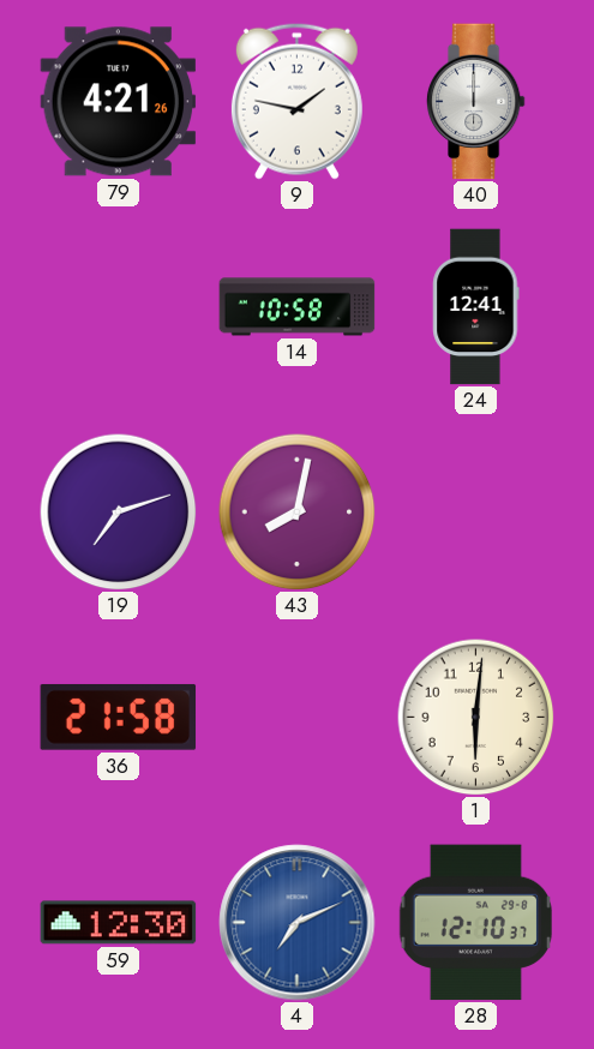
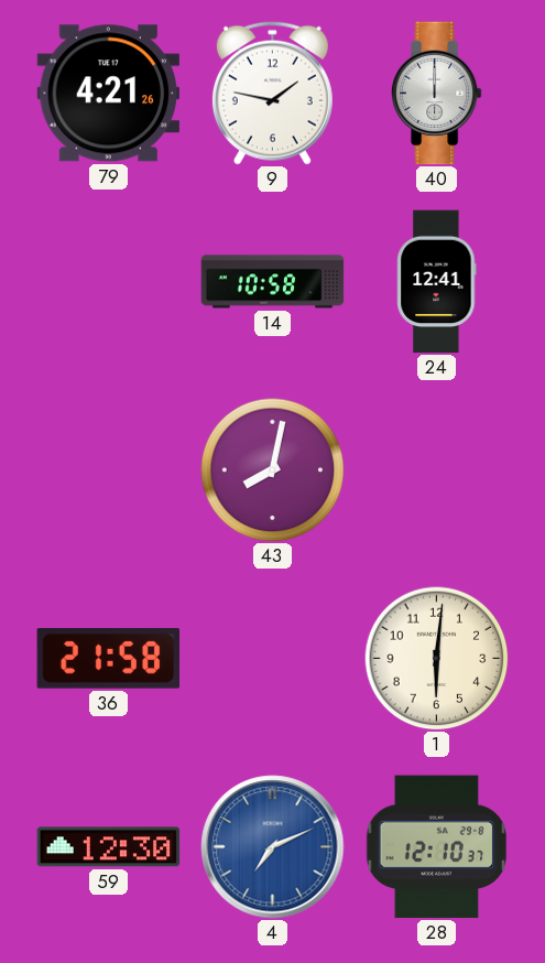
19: 7:12 -> none
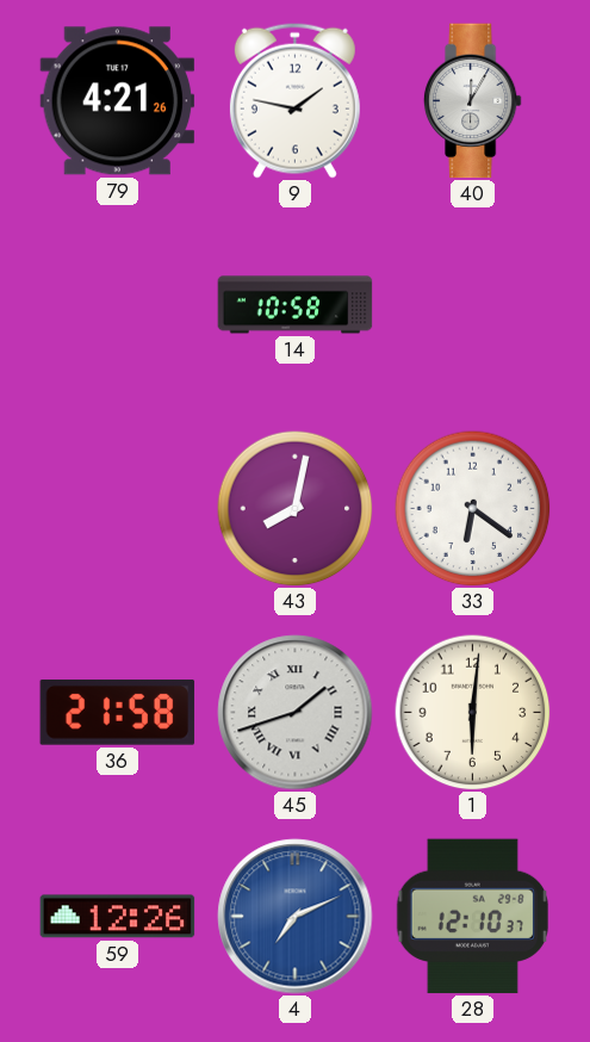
40: 12:00 -> 12:05
24: 12:41 -> none
33: none -> 6:21
45: none -> 1:42
59: 12:30 -> 12:26
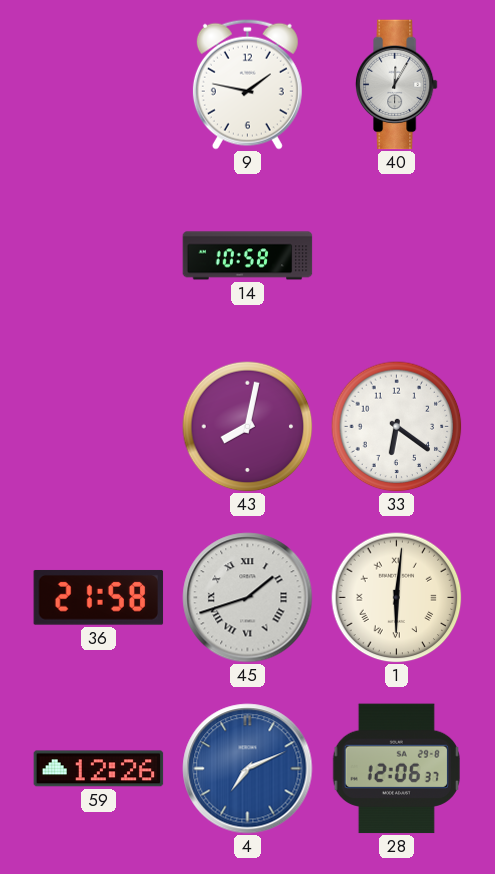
79: 4:21 -> none
1 numerals: Arabic -> Roman
28: 12:10 -> 12:06
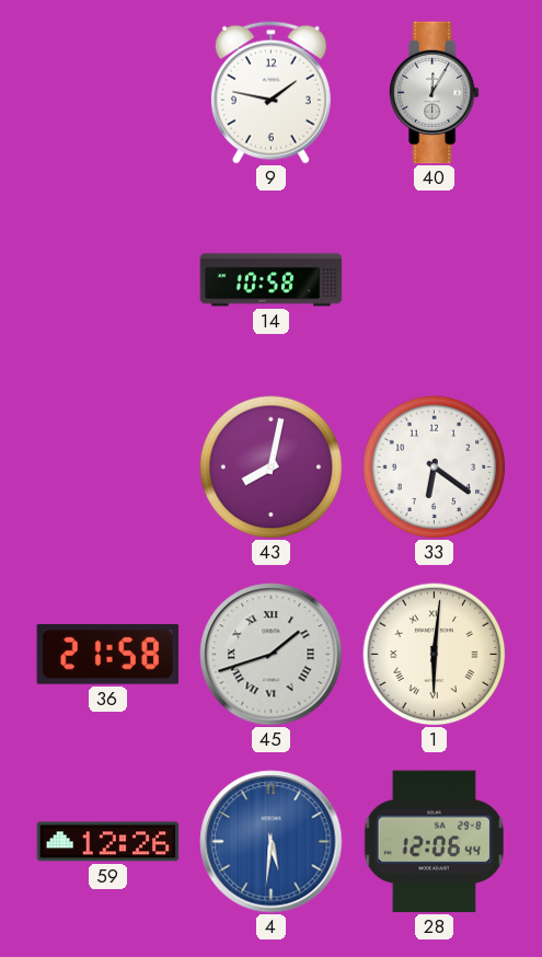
4: 7:11 -> 5:31
28: 12:06:37 -> 12:06:44
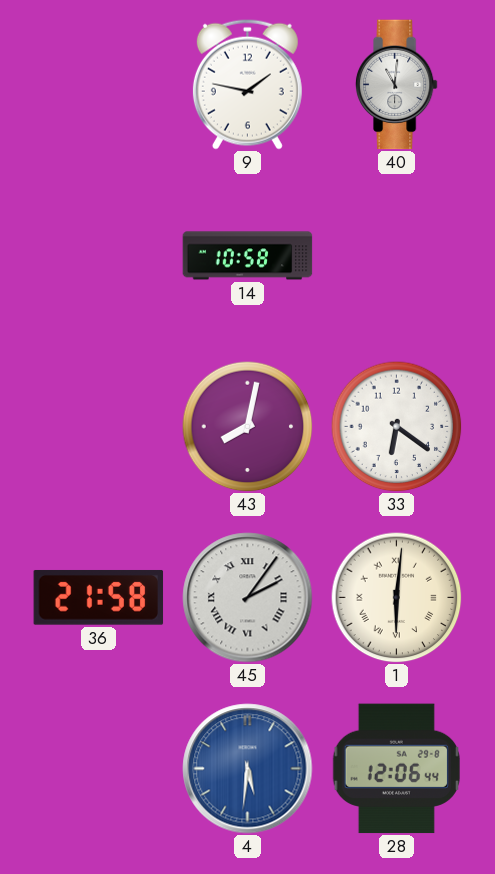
40: 12:05 -> 11:01
45: 1:42 -> 2:06
59: 12:26 -> none
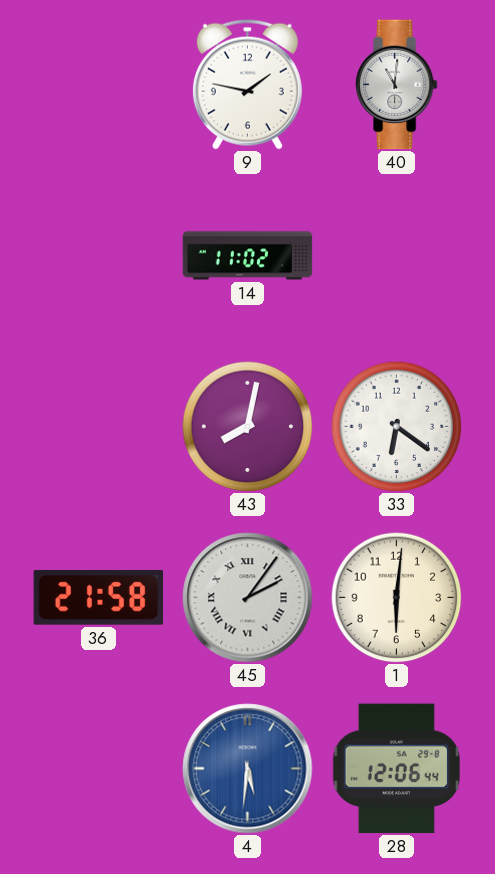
14: 10:58 -> 11:02
1 numerals: Roman -> Arabic
